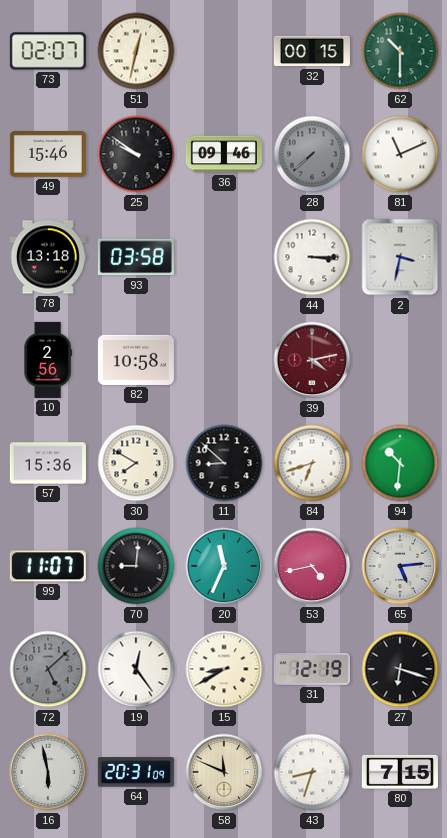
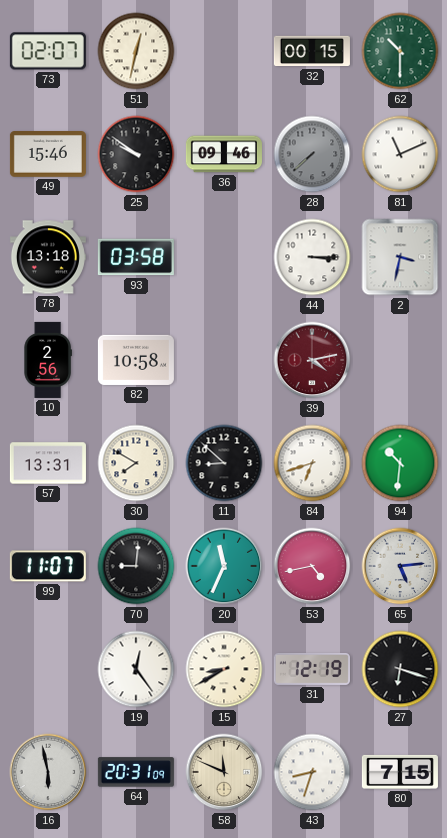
57: 15:36 -> 13:31
72: 5:08 -> none
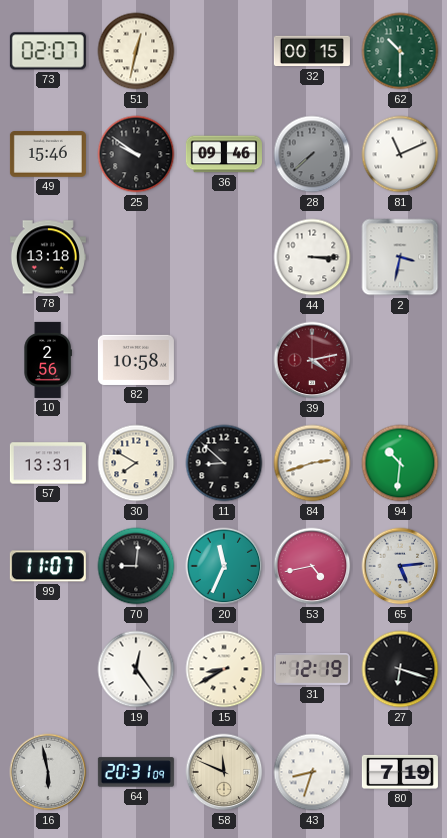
93: 03:58 -> none
84: 6:42 -> 2:42
80: 7:15 -> 7:19
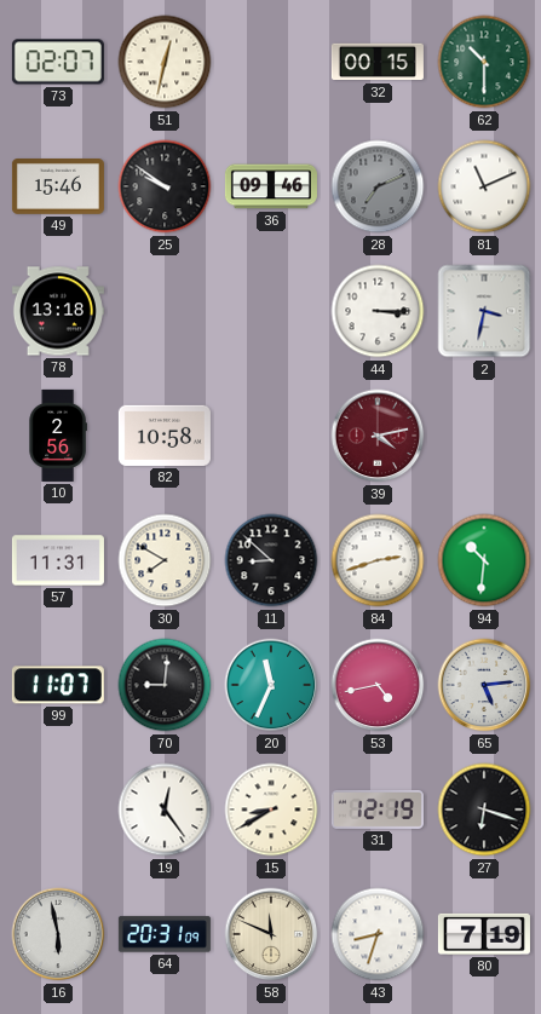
28: 7:38 -> 7:11
57: 13:31 -> 11:31
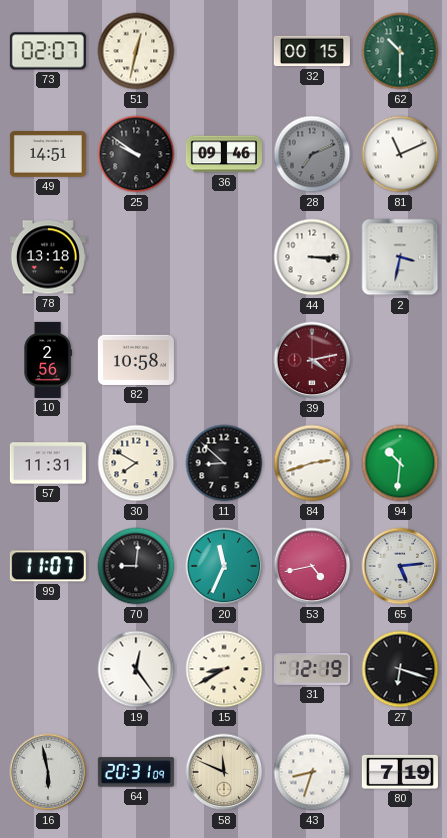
49: 15:46 -> 14:51
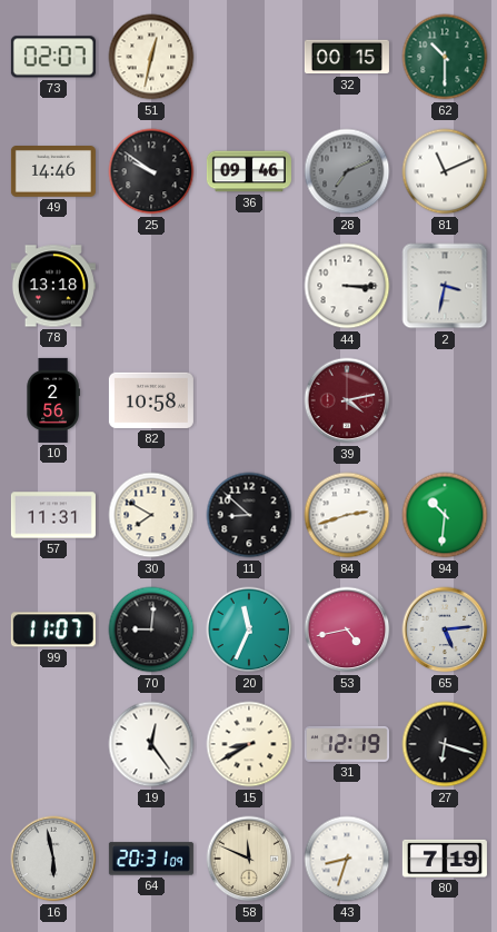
49: 14:51 -> 14:46
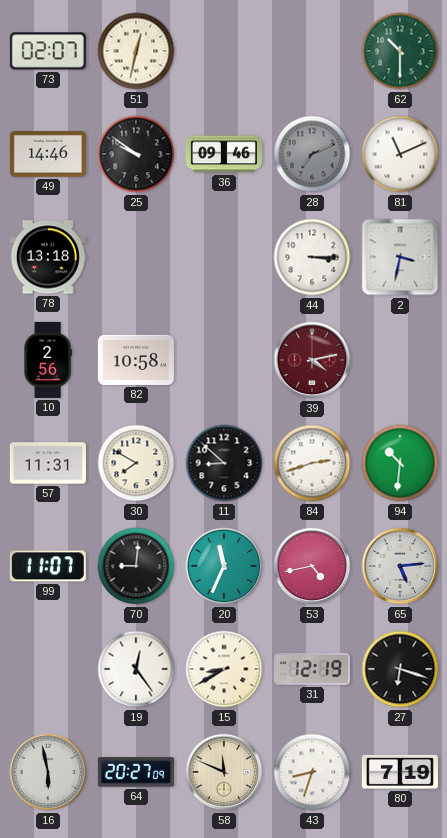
32: 00:15 -> none
64: 20:31 -> 20:27
